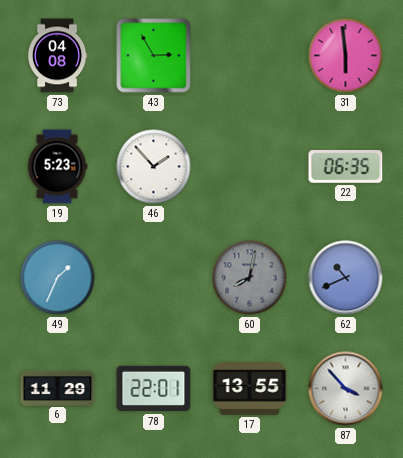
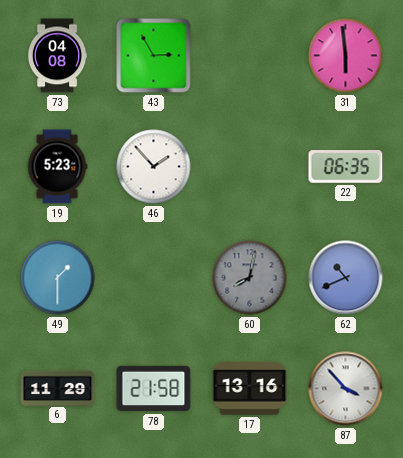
49: 1:34 -> 1:30
78: 22:01 -> 21:58
17: 13:55 -> 13:16
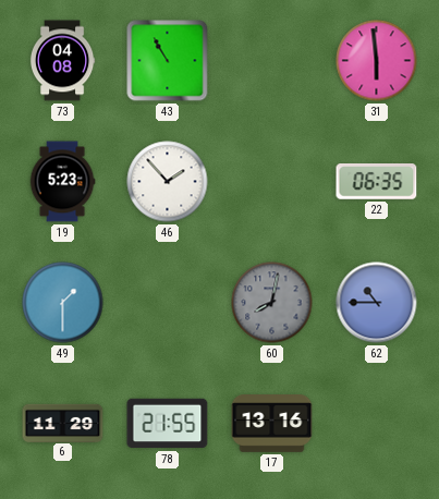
43: 2:55 -> 10:55
62: 10:41 -> 10:45
78: 21:58 -> 21:55
87: 3:53 -> none
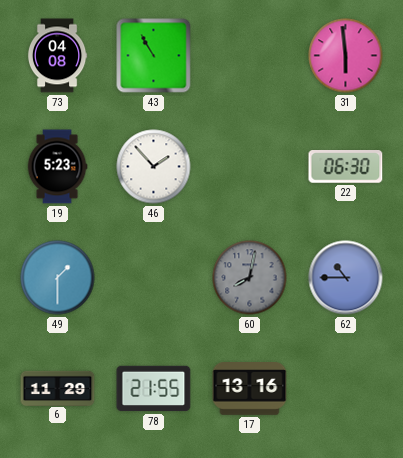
22: 06:35 -> 06:30
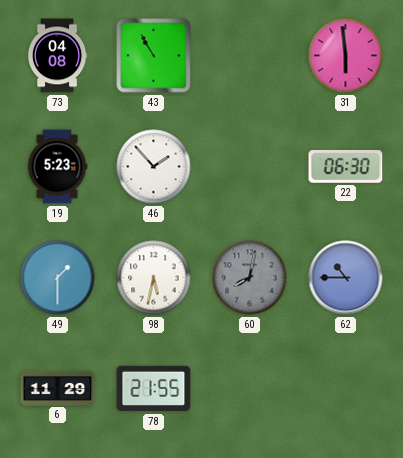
98: none -> 5:32
17: 13:16 -> none
